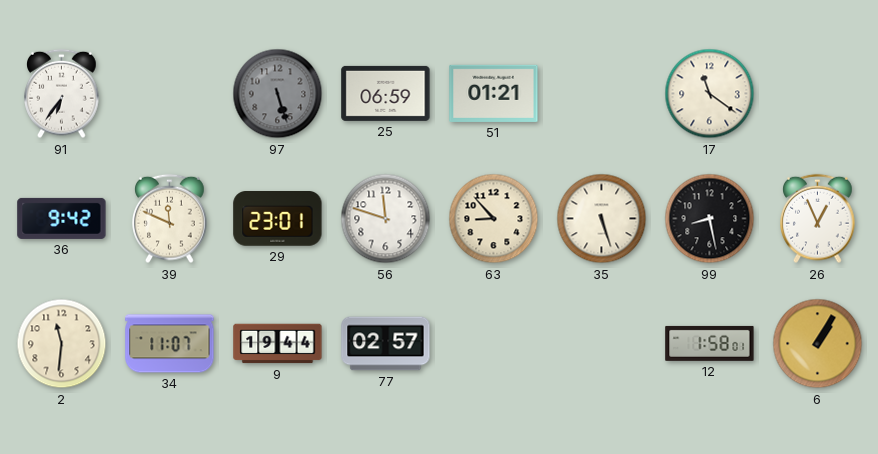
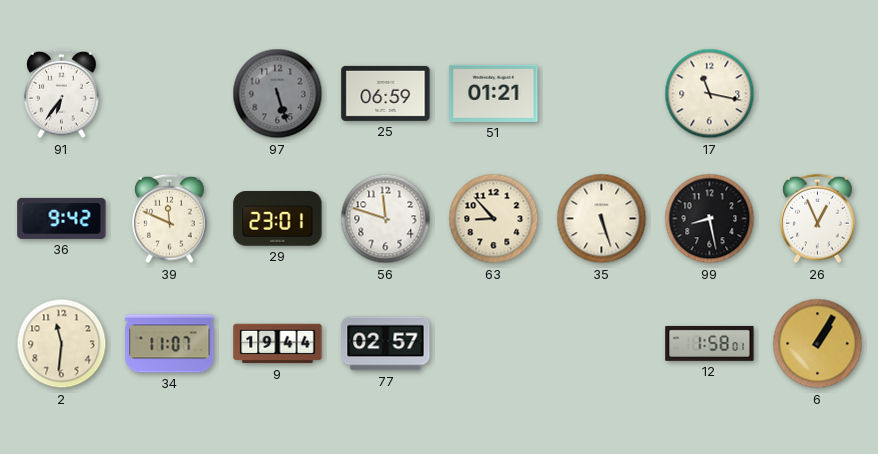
17: 11:21 -> 11:17
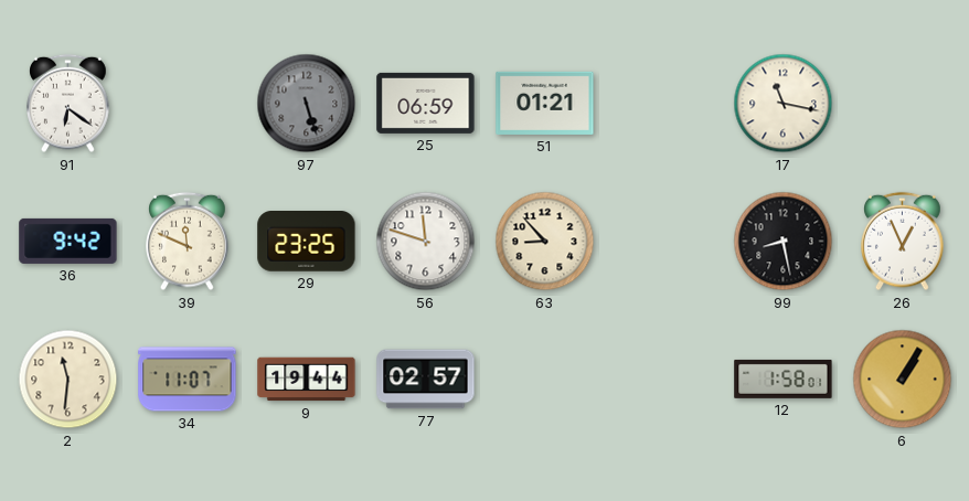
91: 6:36 -> 6:21
29: 23:01 -> 23:25
35: 5:27 -> none
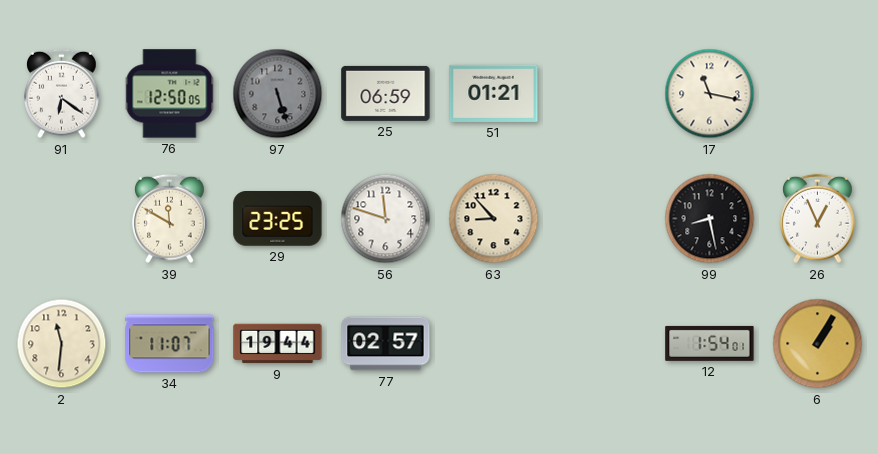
76: none -> 12:50
36: 9:42 -> none
39: 11:49 -> 11:50
12: 1:58 -> 1:54
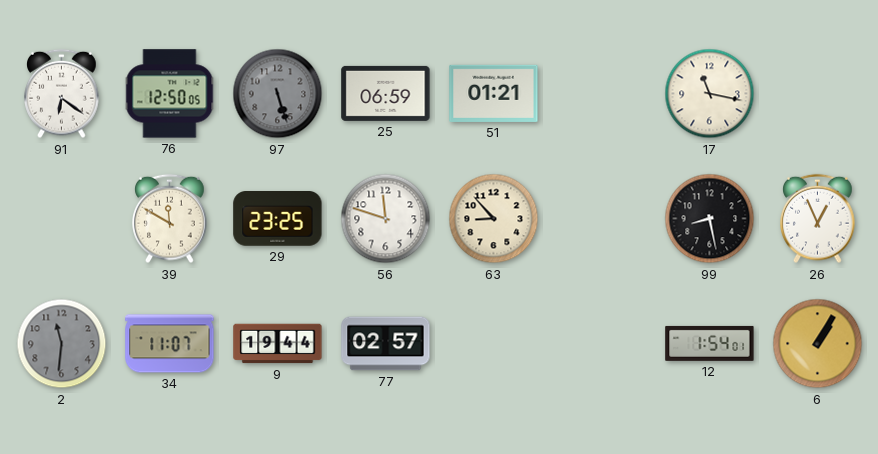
2 dial: cream -> grey
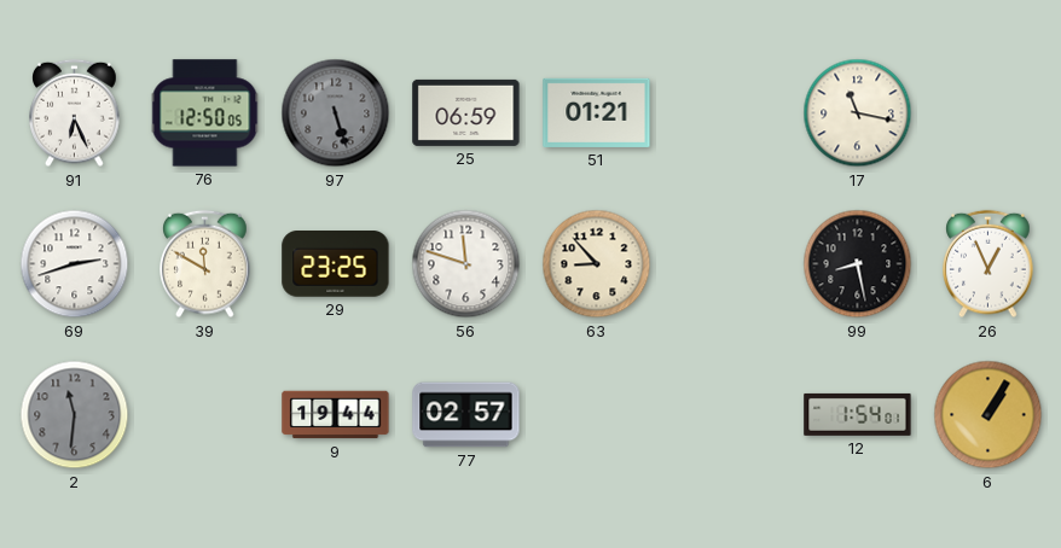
91: 6:21 -> 6:26
69: none -> 2:42
34: 11:07 -> none
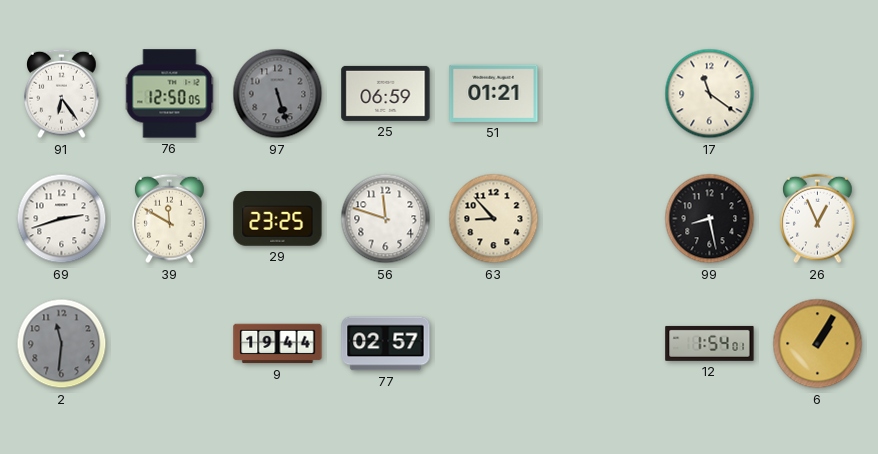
91: 6:26 -> 6:24
17: 11:17 -> 11:21
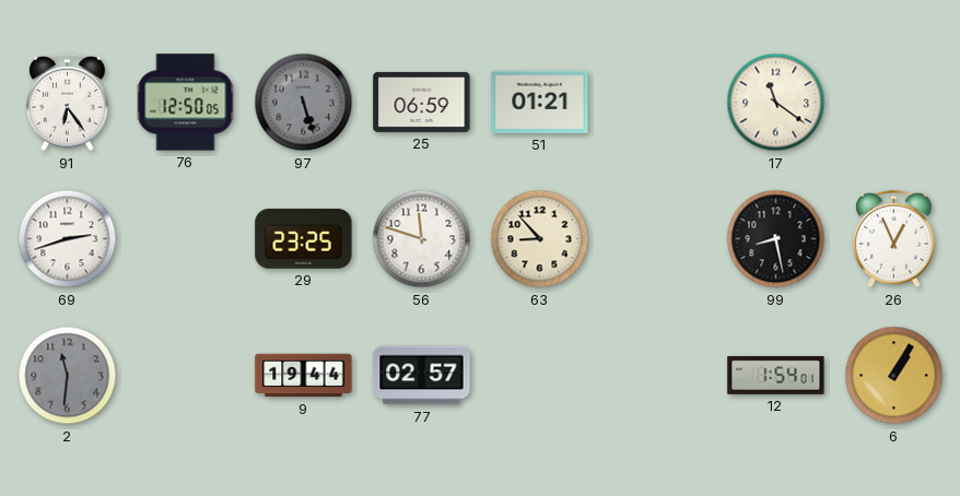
39: 11:50 -> none
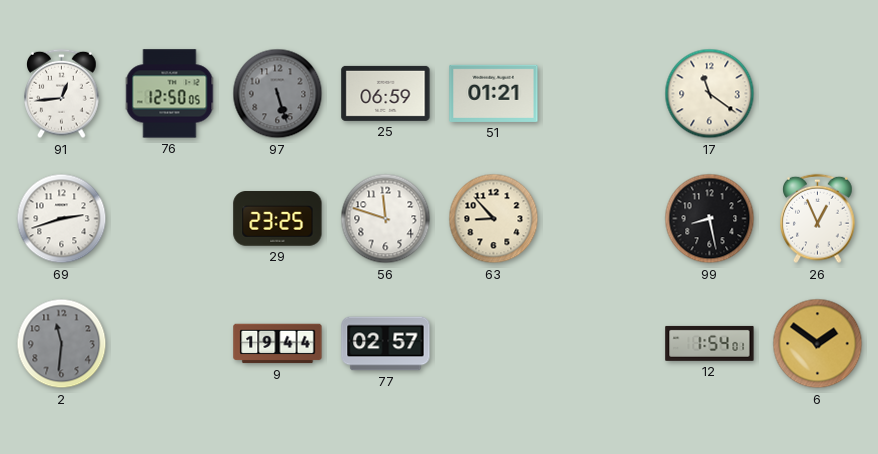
91: 6:24 -> 12:44
6: 1:05 -> 1:51
